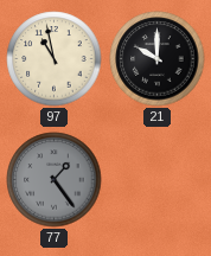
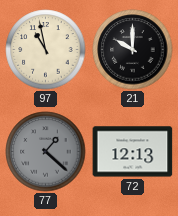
77: 1:24 -> 1:22
72: none -> 12:13
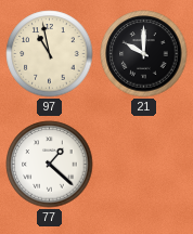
77 dial: grey -> white
72: 12:13 -> none
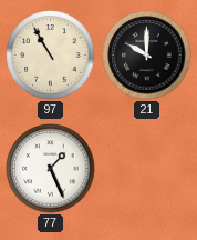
97: 10:58 -> 10:55
77: 1:22 -> 1:26
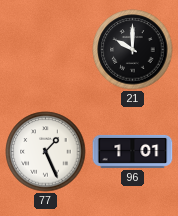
97: 10:55 -> none
96: none -> 1:01
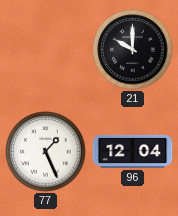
96: 1:01 -> 12:04
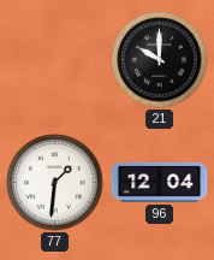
77: 1:26 -> 1:31
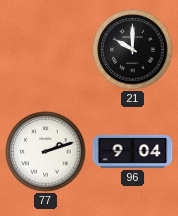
77: 1:31 -> 2:12
96: 12:04 -> 9:04
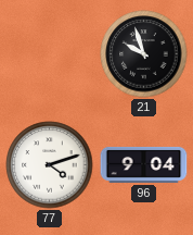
21: 10:00 -> 9:57
77: 2:12 -> 4:12
